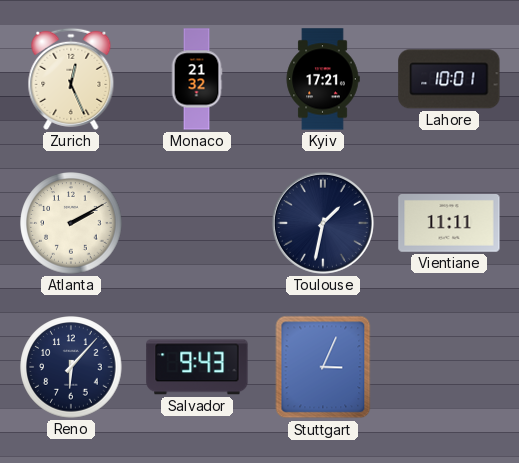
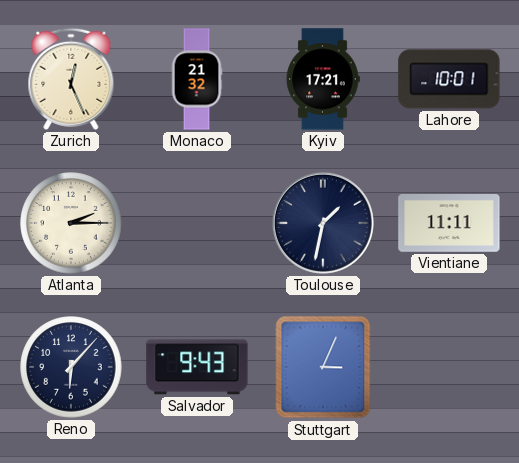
Atlanta: 2:10 -> 2:15
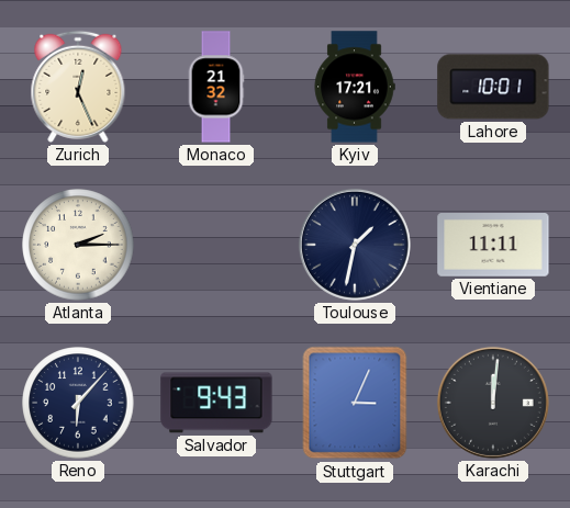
Karachi: none -> 12:01
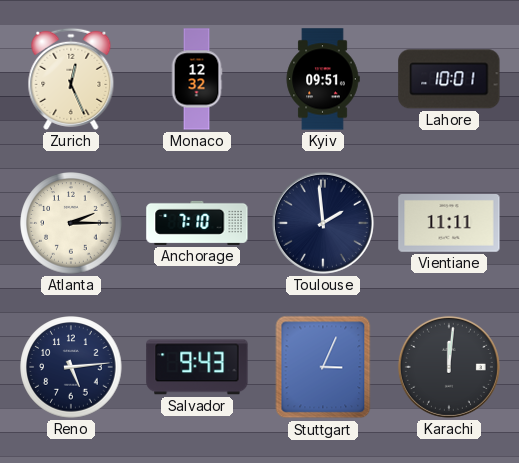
Monaco: 21:32 -> 12:32
Kyiv: 17:21 -> 09:51
Anchorage: none -> 7:10
Toulouse: 1:32 -> 1:59
Reno: 6:07 -> 5:14
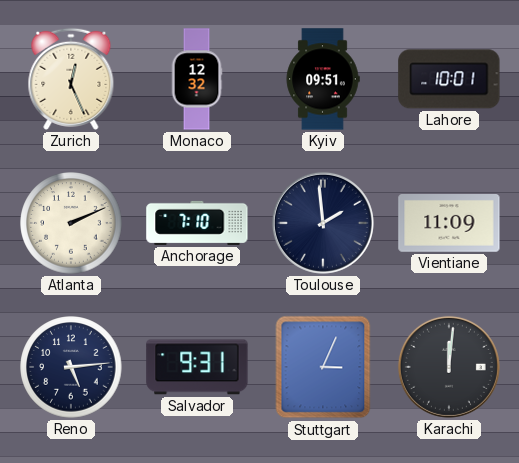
Atlanta: 2:15 -> 2:11
Vientiane: 11:11 -> 11:09
Salvador: 9:43 -> 9:31
